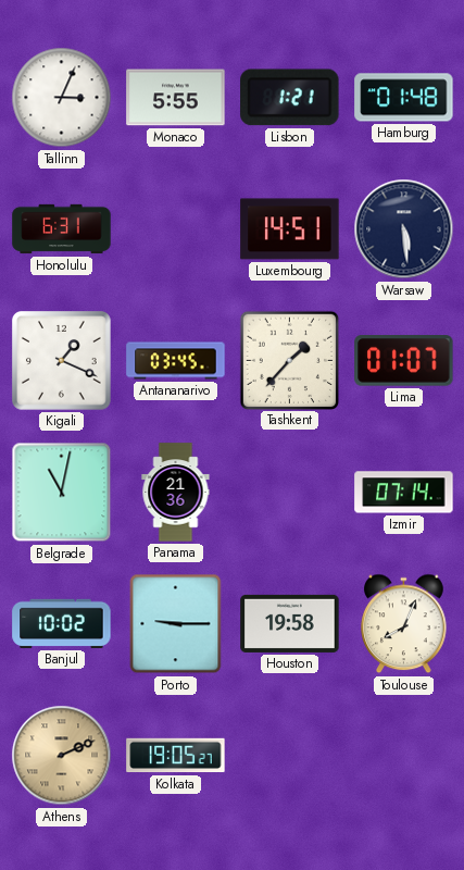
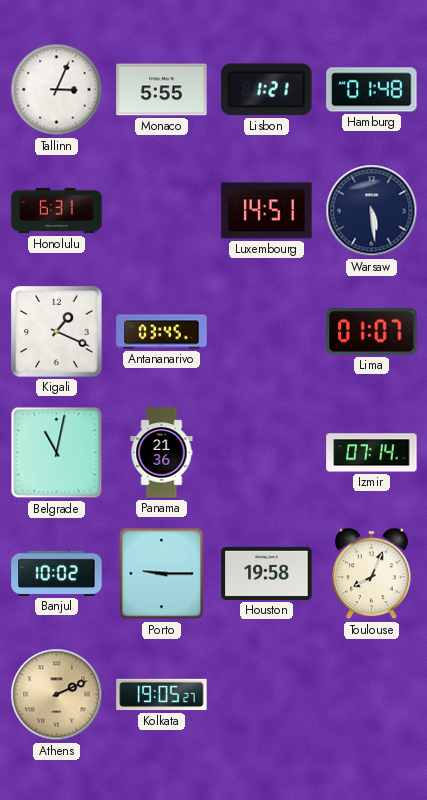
Tashkent: 1:37 -> none
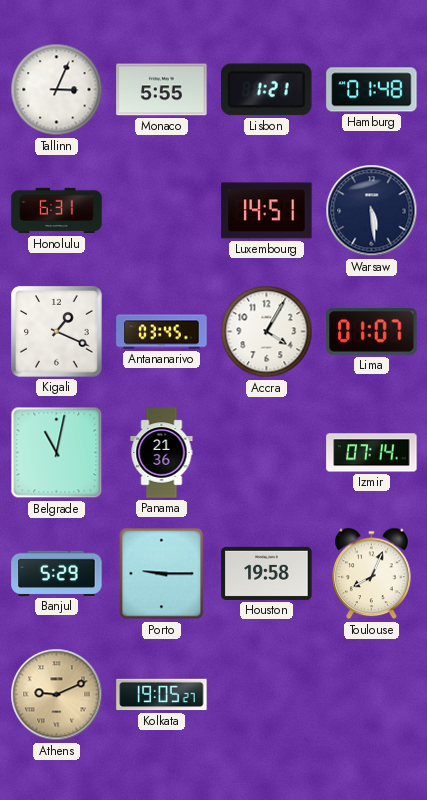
Accra: none -> 4:05
Banjul: 10:02 -> 5:29
Athens: 2:11 -> 9:11
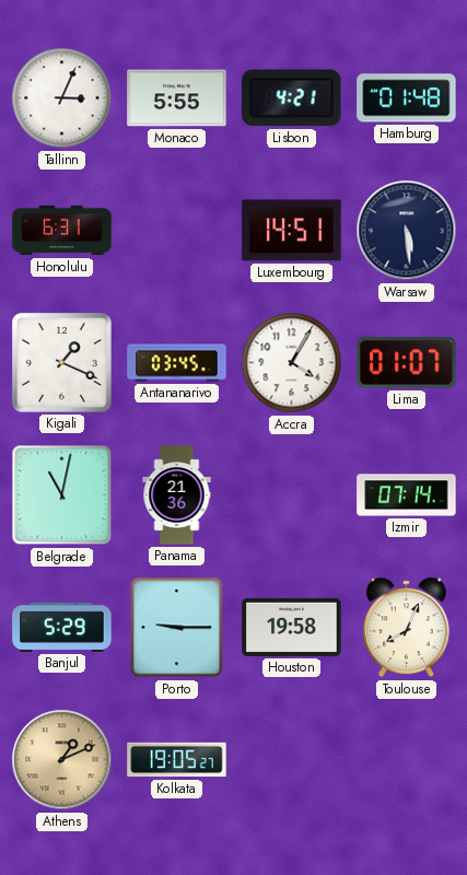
Lisbon: 1:21 -> 4:21
Athens: 9:11 -> 1:11
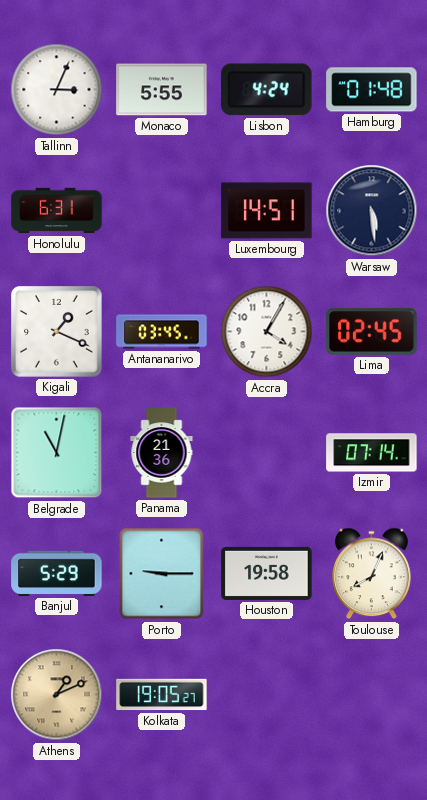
Lisbon: 4:21 -> 4:24
Lima: 01:07 -> 02:45
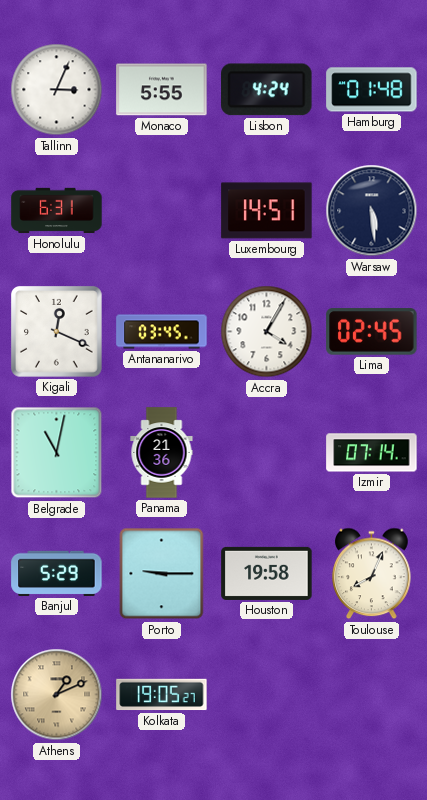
Kigali: 1:19 -> 12:19
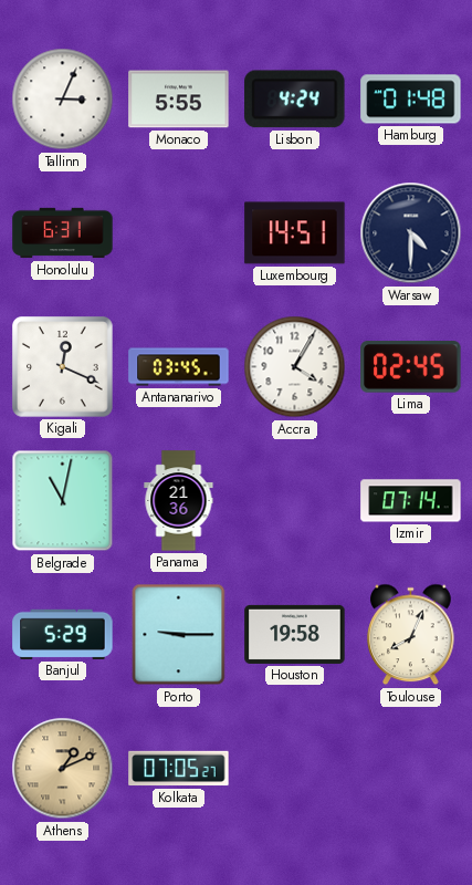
Warsaw: 5:29 -> 4:30
Kolkata: 19:05 -> 07:05
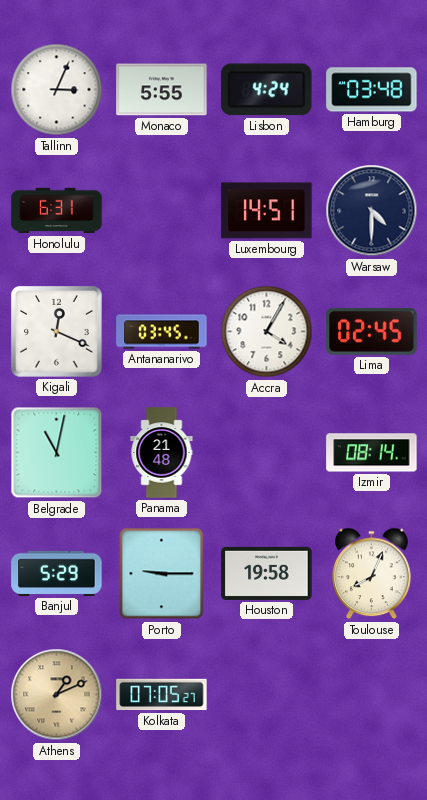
Hamburg: 01:48 -> 03:48
Panama: 21:36 -> 21:48
Izmir: 07:14 -> 08:14
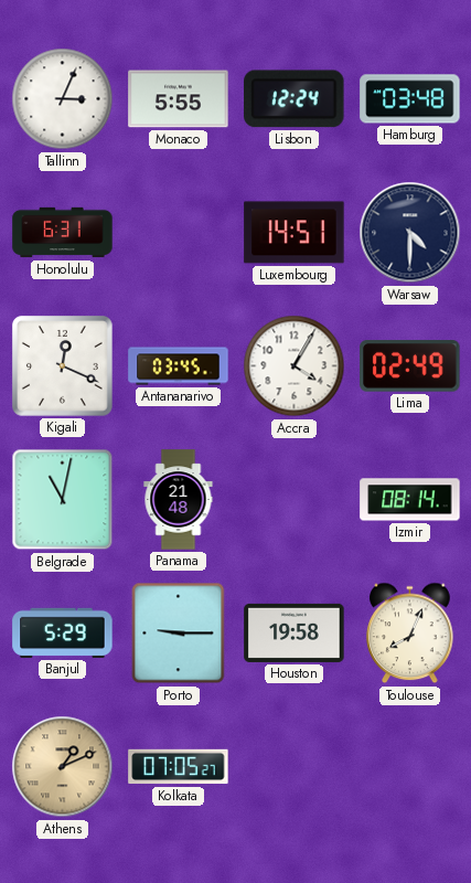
Lisbon: 4:24 -> 12:24
Lima: 02:45 -> 02:49
